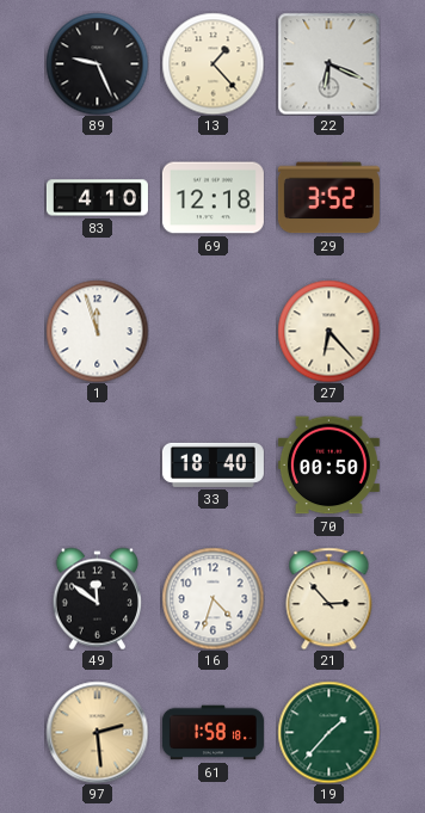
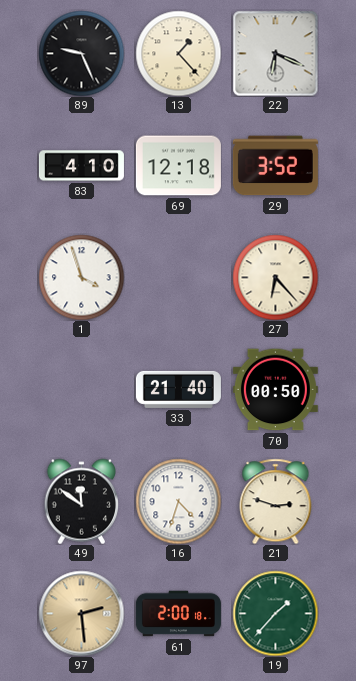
1: 11:57 -> 3:57
33: 18:40 -> 21:40
21: 2:53 -> 2:48
61: 1:58 -> 2:00
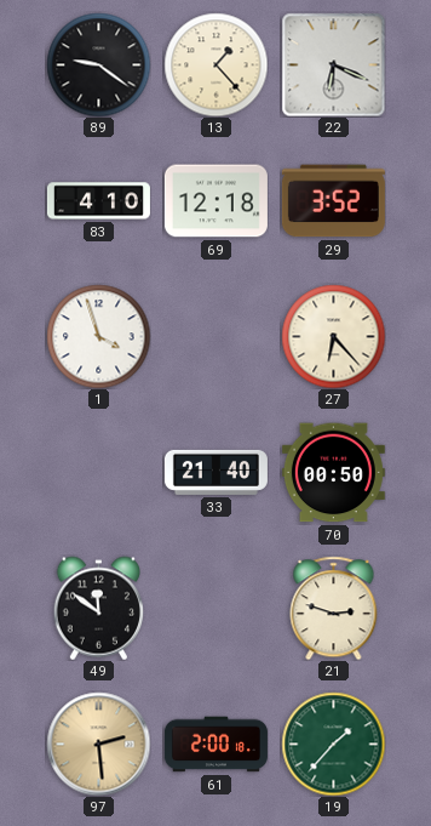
89: 9:26 -> 9:21
16: 4:33 -> none
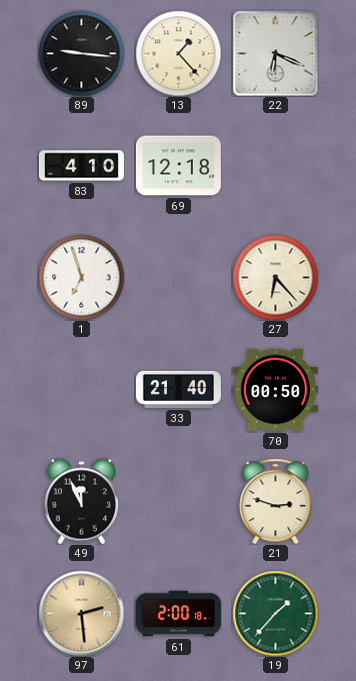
89: 9:21 -> 9:16
29: 3:52 -> none
1: 3:57 -> 6:57
49: 11:51 -> 11:56
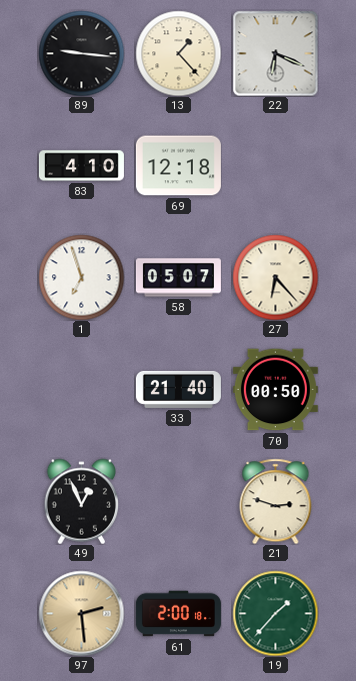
58: none -> 05:07
49: 11:56 -> 12:56
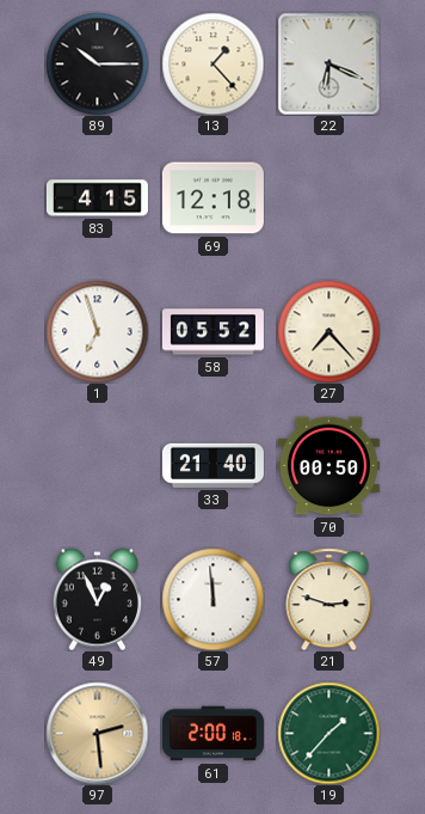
89: 9:16 -> 10:15
83: 4:10 -> 4:15
58: 05:07 -> 05:52
27: 6:23 -> 7:23
57: none -> 11:59
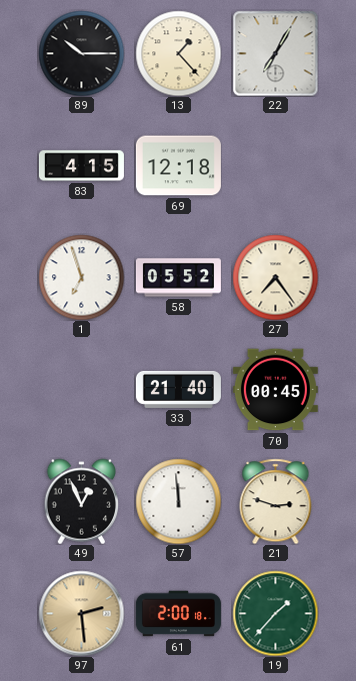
22: 6:19 -> 7:05
27: 7:23 -> 7:24
70: 00:50 -> 00:45
